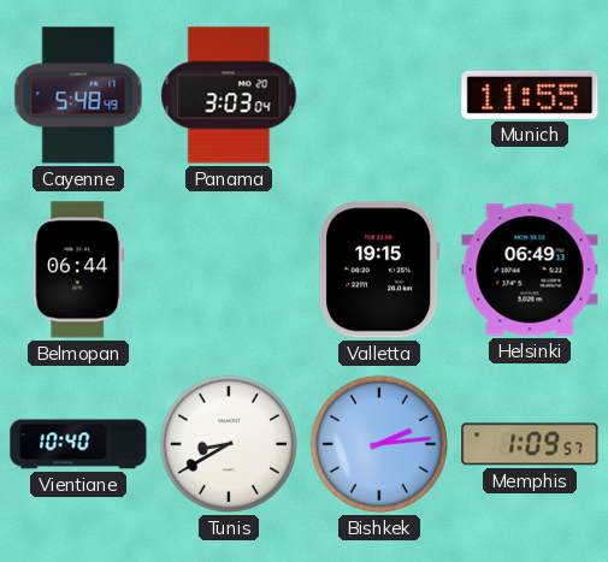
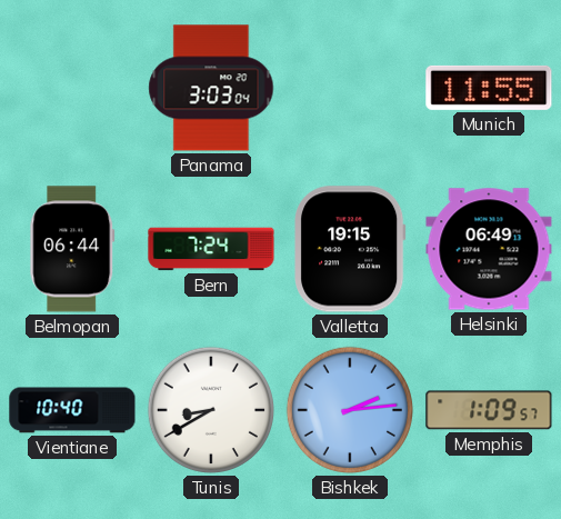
Cayenne: 5:48 -> none
Bern: none -> 7:24
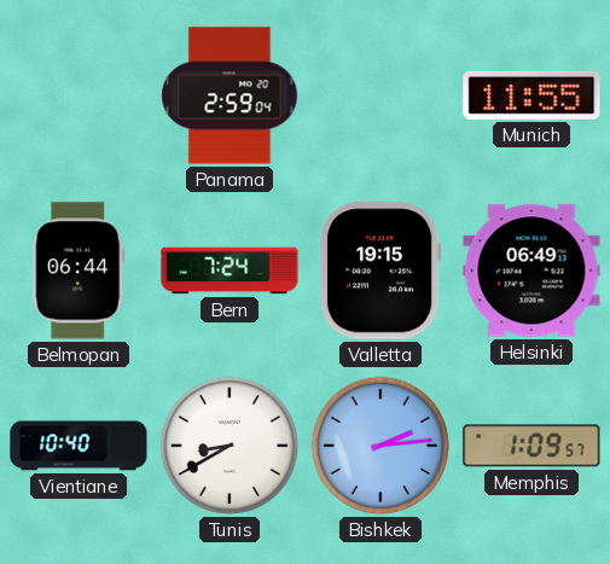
Panama: 3:03 -> 2:59
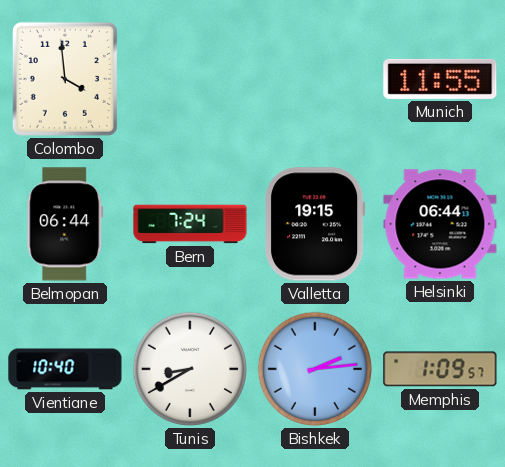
Colombo: none -> 3:59
Panama: 2:59 -> none
Helsinki: 06:49 -> 06:44
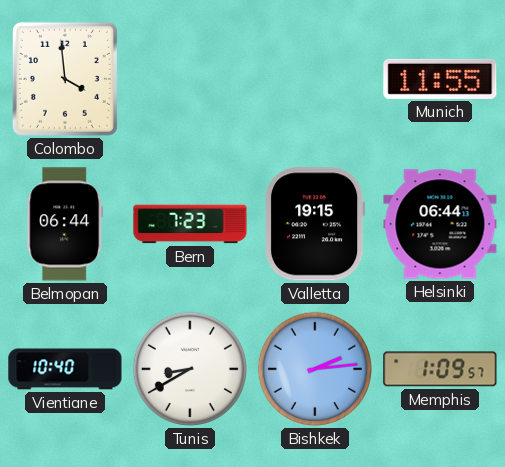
Bern: 7:24 -> 7:23
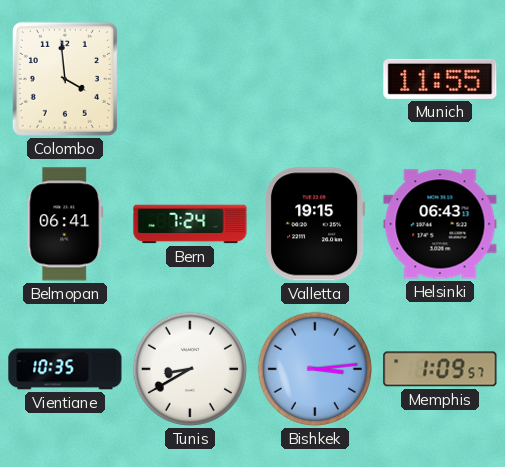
Belmopan: 06:44 -> 06:41
Bern: 7:23 -> 7:24
Helsinki: 06:44 -> 06:43
Vientiane: 10:40 -> 10:35
Bishkek: 2:14 -> 3:14
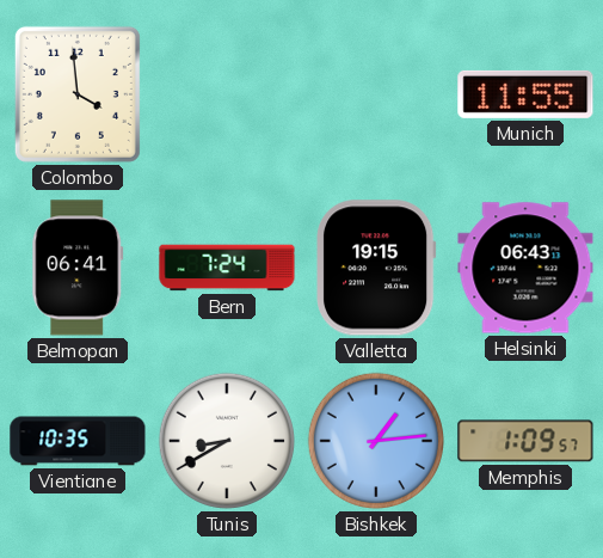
Bishkek: 3:14 -> 1:14
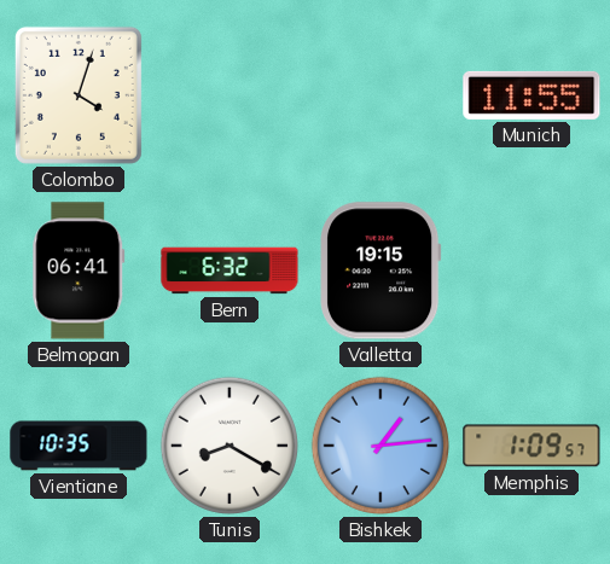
Colombo: 3:59 -> 4:03
Bern: 7:24 -> 6:32
Helsinki: 06:43 -> none
Tunis: 8:40 -> 8:20
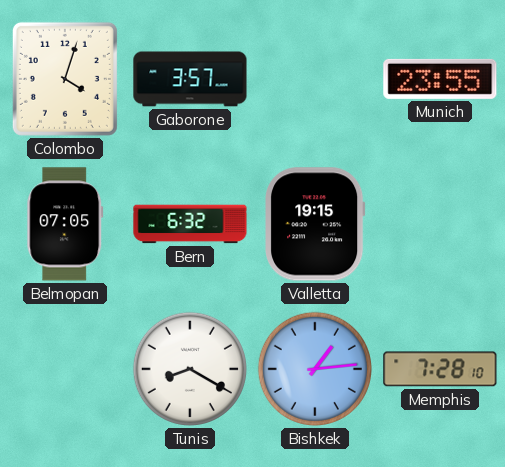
Gaborone: none -> 3:57
Munich: 11:55 -> 23:55
Belmopan: 06:41 -> 07:05
Vientiane: 10:35 -> none
Memphis: 1:09 -> 7:28
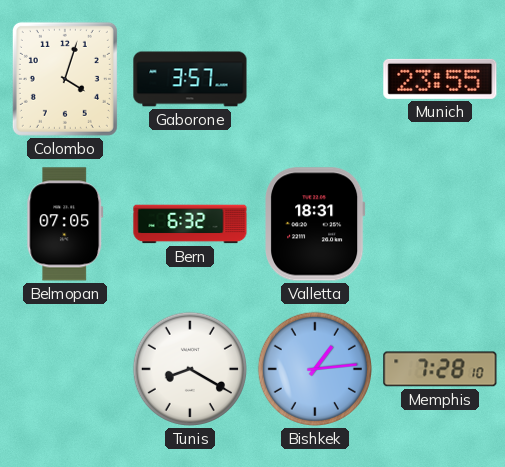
Valletta: 19:15 -> 18:31
